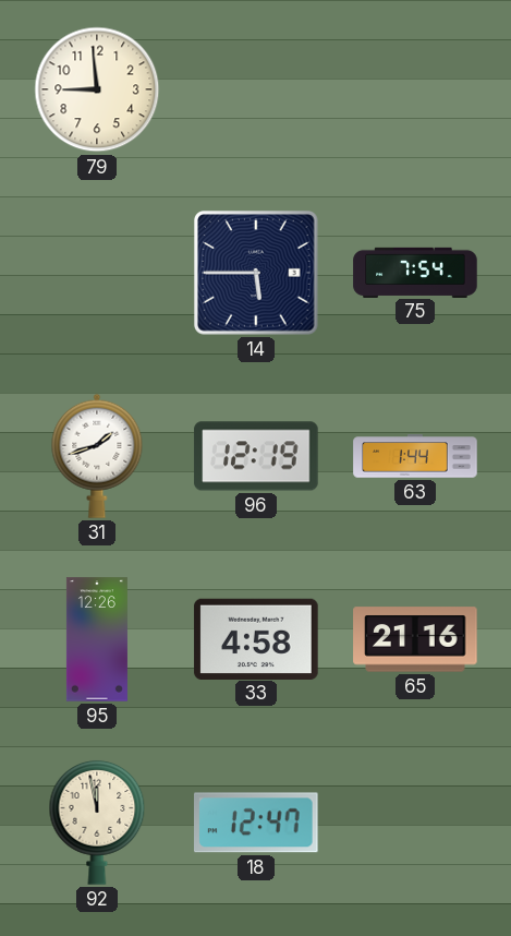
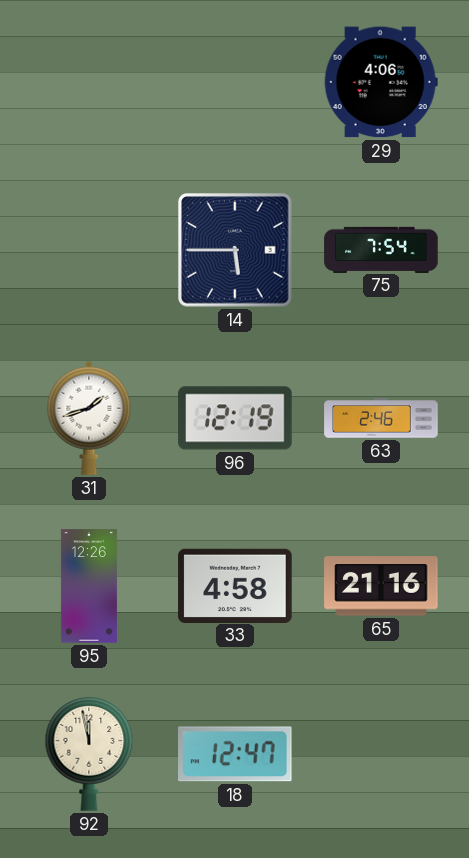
79: 8:59 -> none
29: none -> 4:06
63: 1:44 -> 2:46
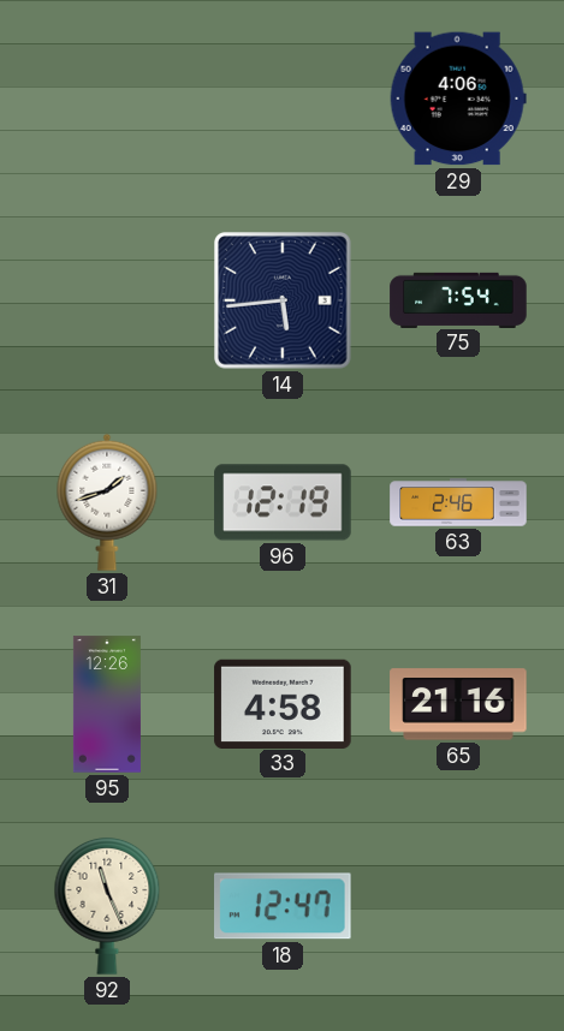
14: 5:45 -> 5:44
92: 11:58 -> 11:26
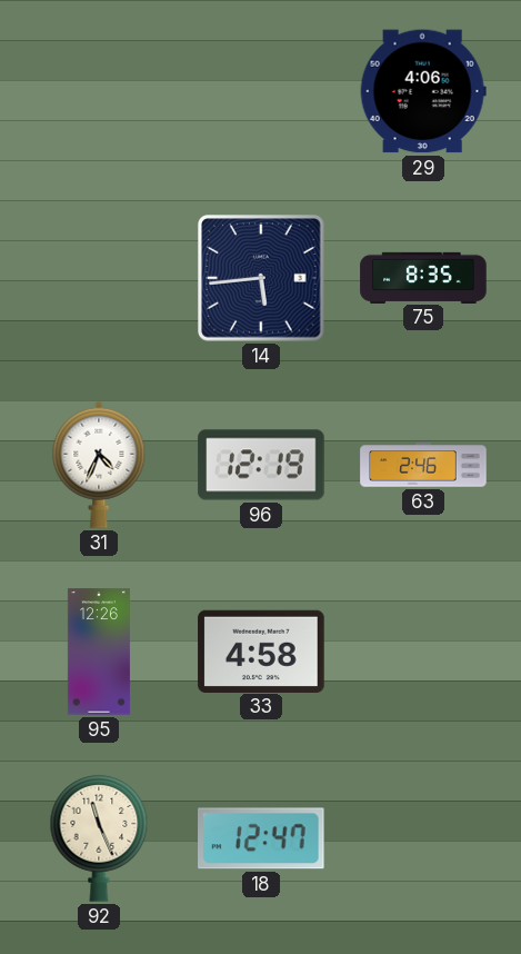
75: 7:54 -> 8:35
31: 1:42 -> 4:34
65: 21:16 -> none
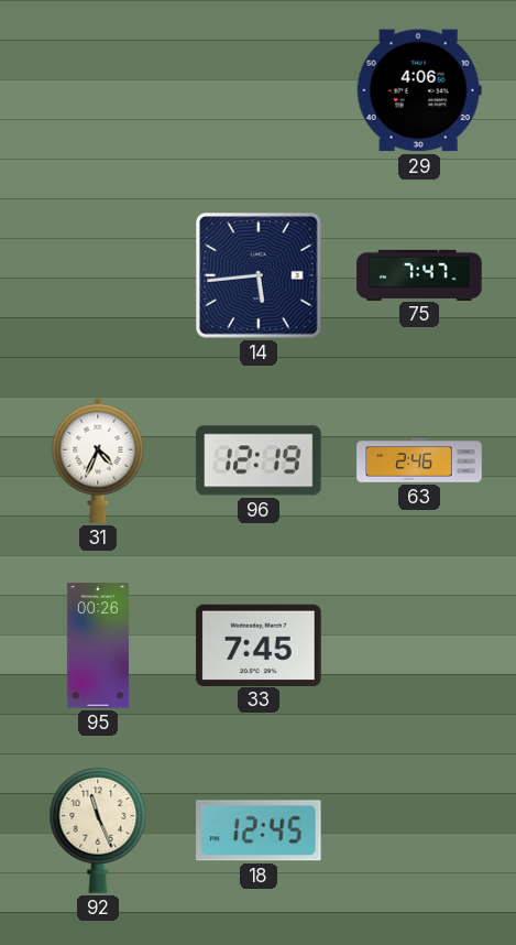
75: 8:35 -> 7:47
95: 12:26 -> 00:26
33: 4:58 -> 7:45
18: 12:47 -> 12:45
